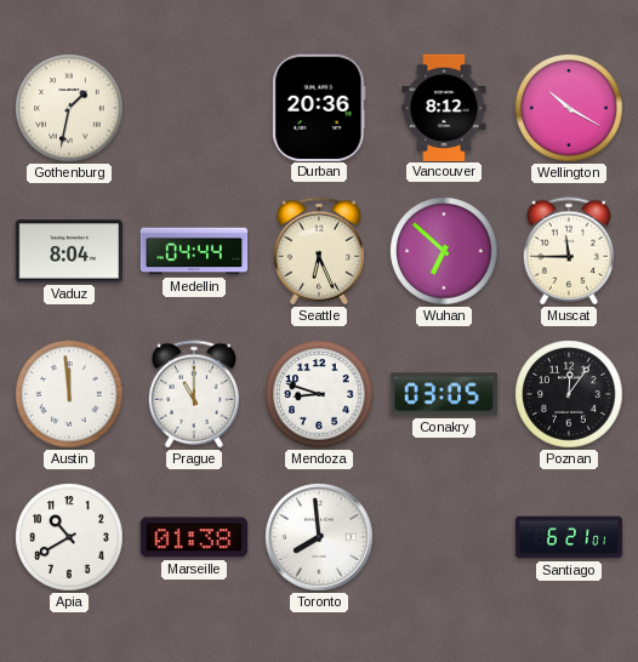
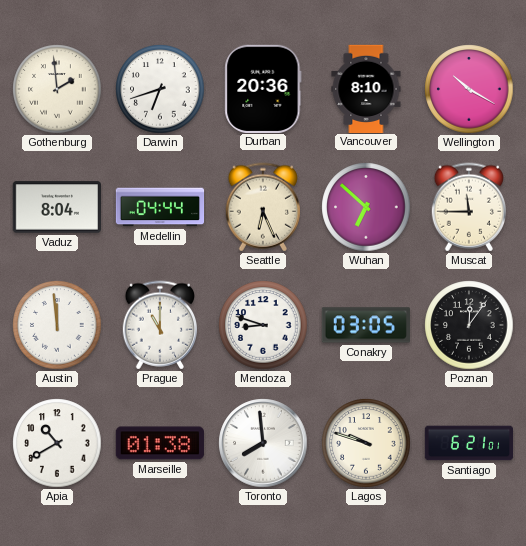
Gothenburg: 1:32 -> 1:59
Darwin: none -> 6:42
Vancouver: 8:12 -> 8:10
Lagos: none -> 9:48
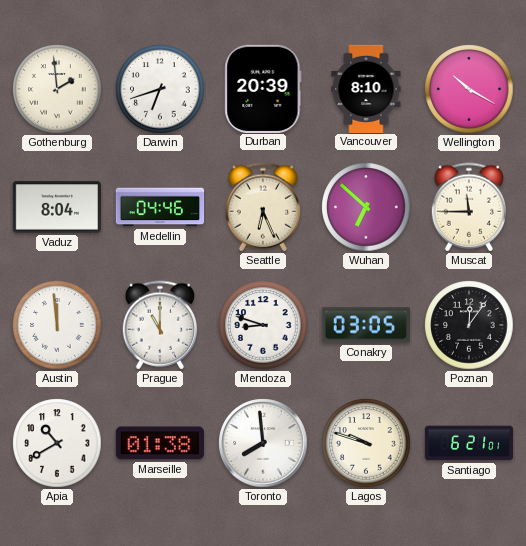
Durban: 20:36 -> 20:39
Medellin: 04:44 -> 04:46
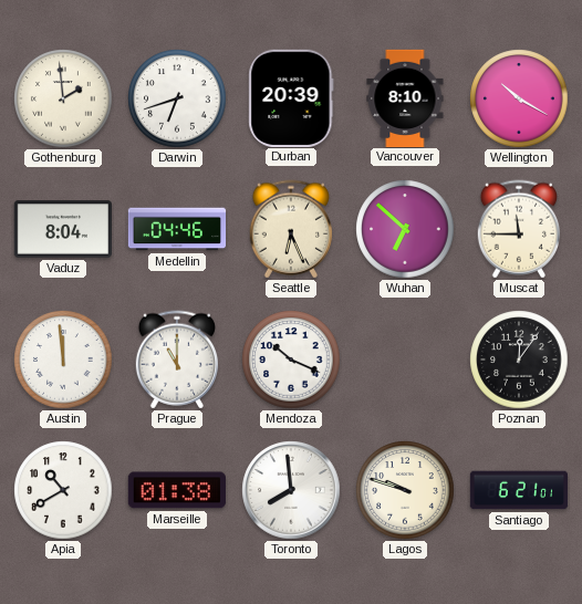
Mendoza: 8:48 -> 10:19
Conakry: 03:05 -> none
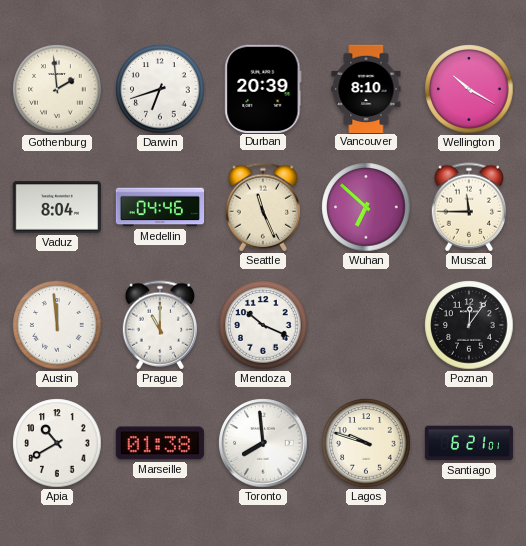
Seattle: 6:26 -> 11:26
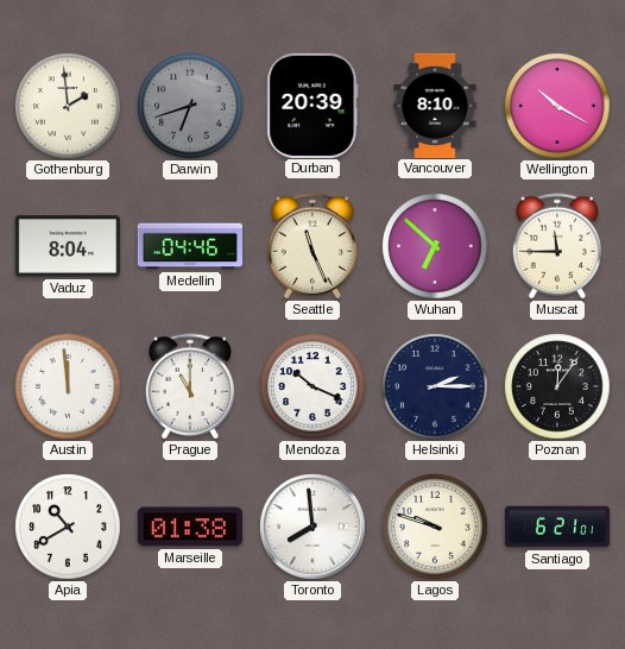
Darwin dial: white -> grey
Helsinki: none -> 2:15
